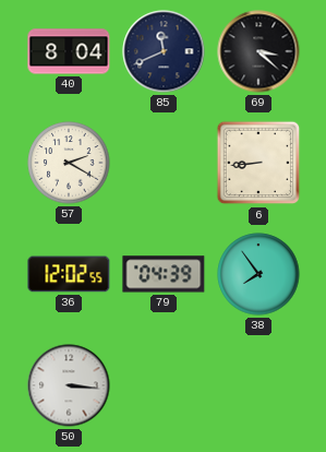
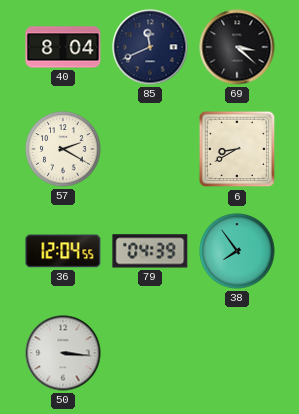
6: 8:44 -> 8:40
36: 12:02 -> 12:04
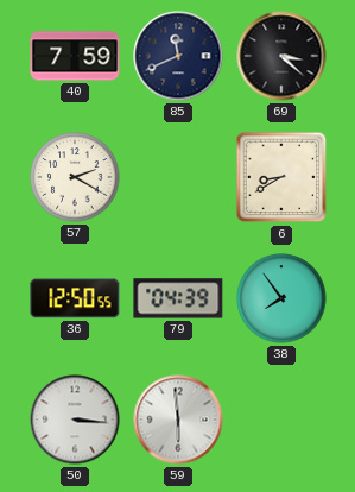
40: 8:04 -> 7:59
36: 12:04 -> 12:50
59: none -> 5:59
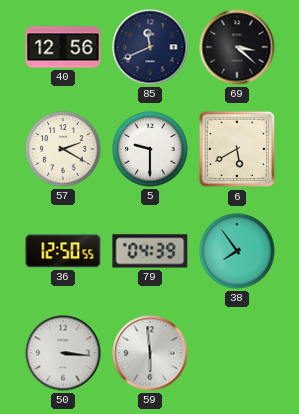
40: 7:59 -> 12:56
5: none -> 9:30
6: 8:40 -> 5:40
